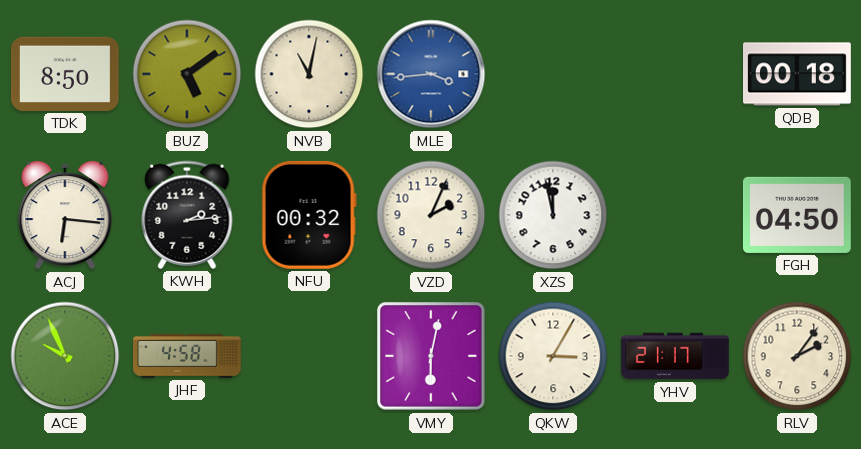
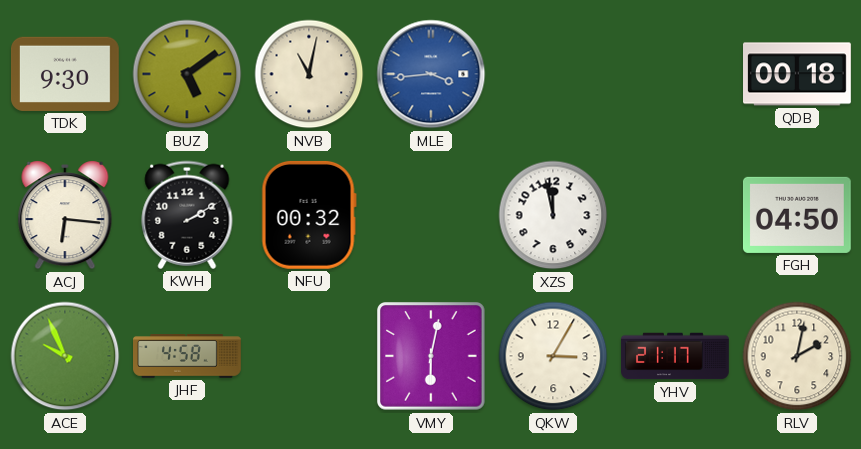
TDK: 8:50 -> 9:30
KWH: 2:14 -> 2:10
VZD: 2:04 -> none
RLV: 2:06 -> 2:02
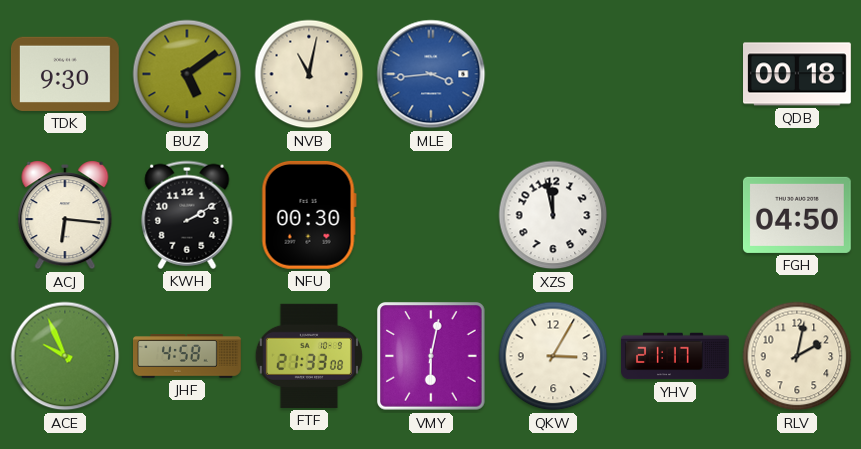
NFU: 00:32 -> 00:30
FTF: none -> 21:33
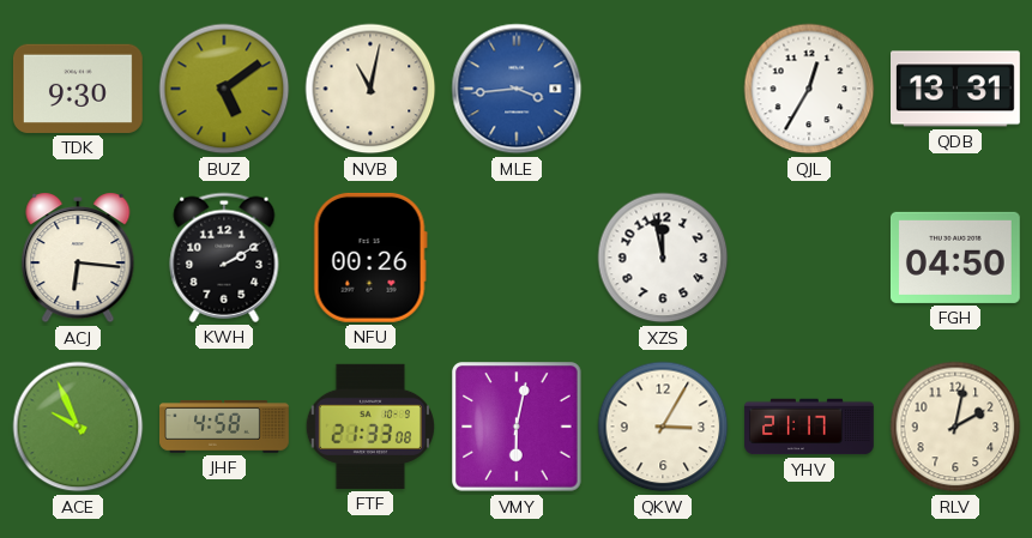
QJL: none -> 12:35
QDB: 00:18 -> 13:31
NFU: 00:30 -> 00:26
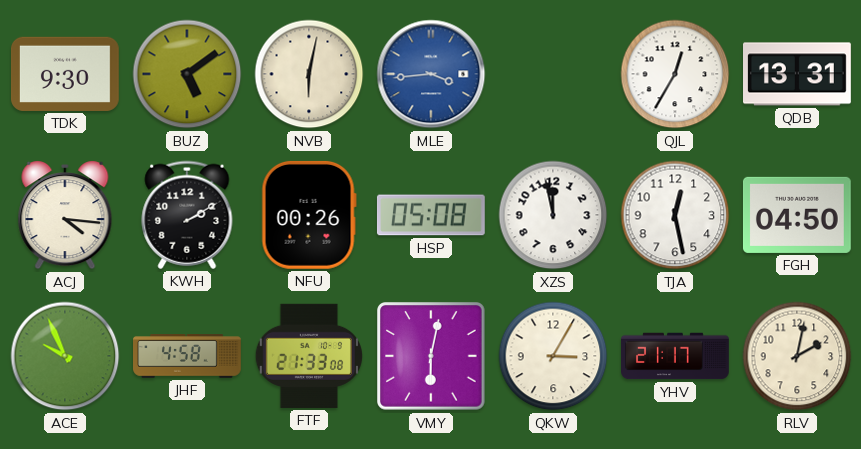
NVB: 11:02 -> 6:02
ACJ: 6:16 -> 4:16
HSP: none -> 05:08
TJA: none -> 12:28
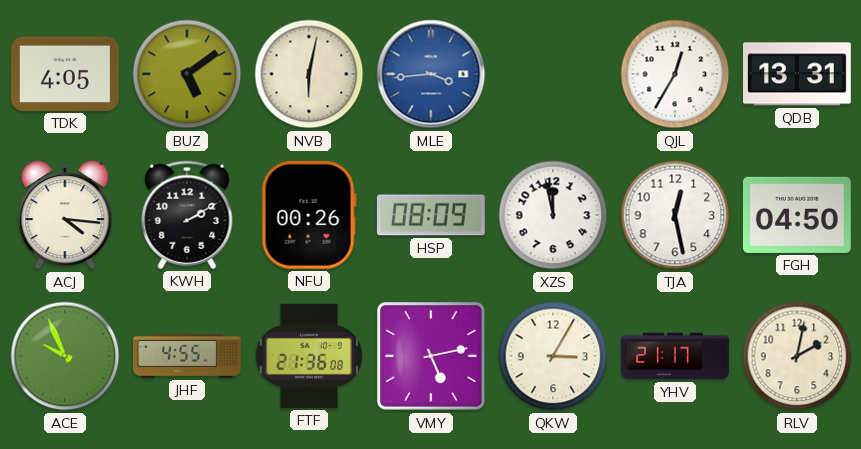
TDK: 9:30 -> 4:05
HSP: 05:08 -> 08:09
JHF: 4:58 -> 4:55
FTF: 21:33 -> 21:36
VMY: 6:02 -> 5:13
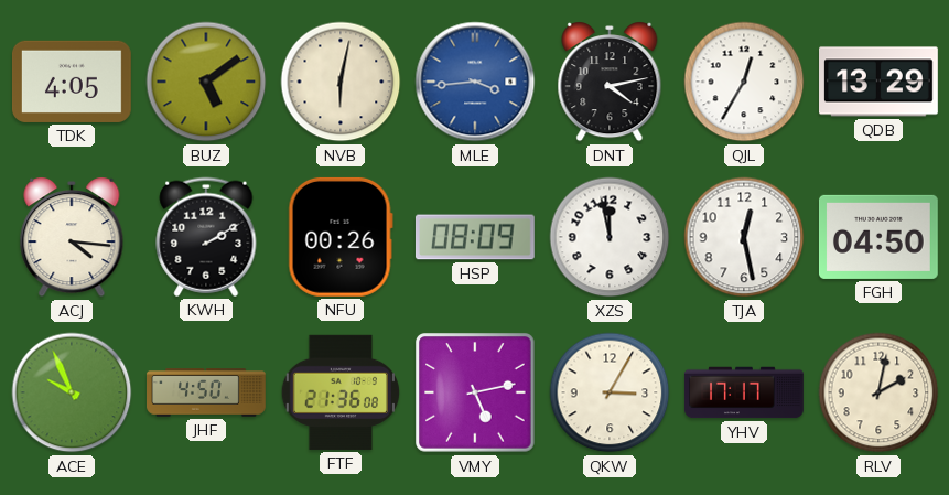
DNT: none -> 4:13
QDB: 13:31 -> 13:29
JHF: 4:55 -> 4:50
YHV: 21:17 -> 17:17
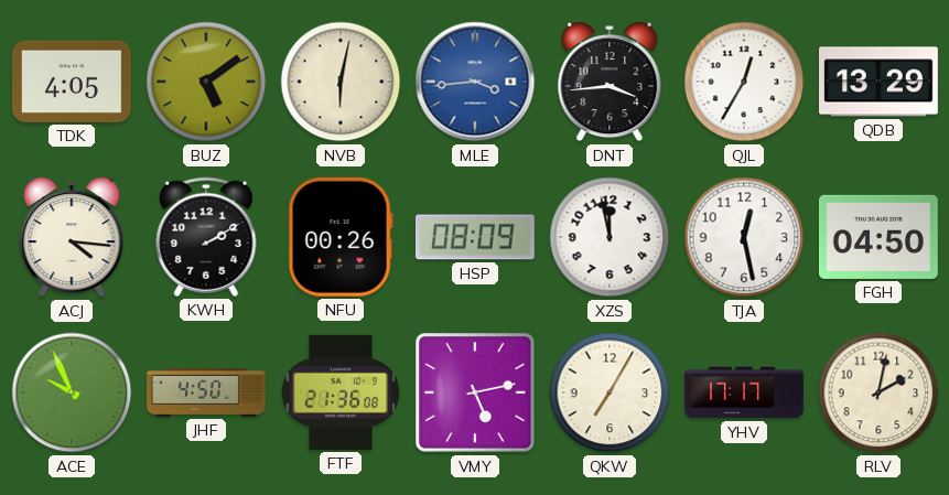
DNT: 4:13 -> 3:44
QKW: 3:05 -> 7:05
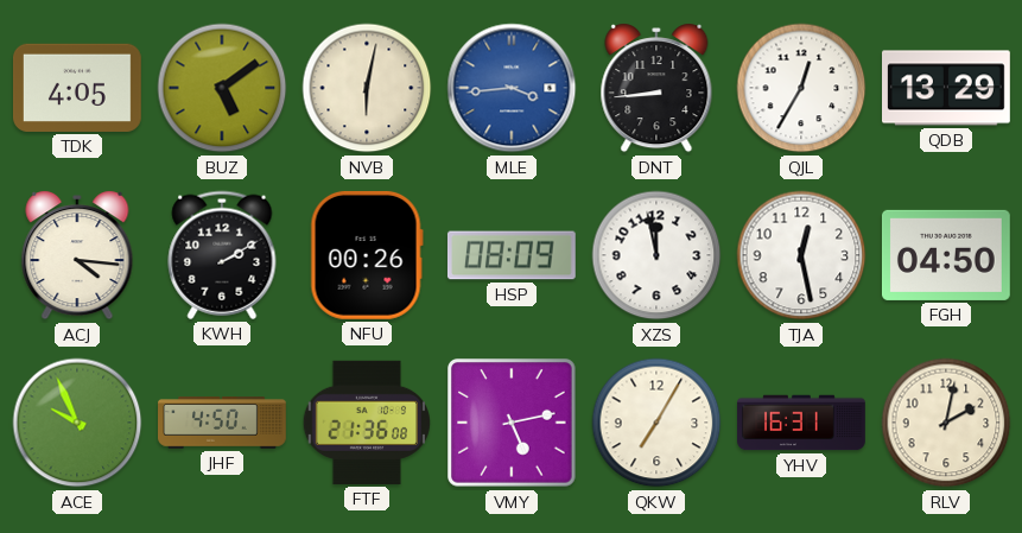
DNT: 3:44 -> 8:44
YHV: 17:17 -> 16:31
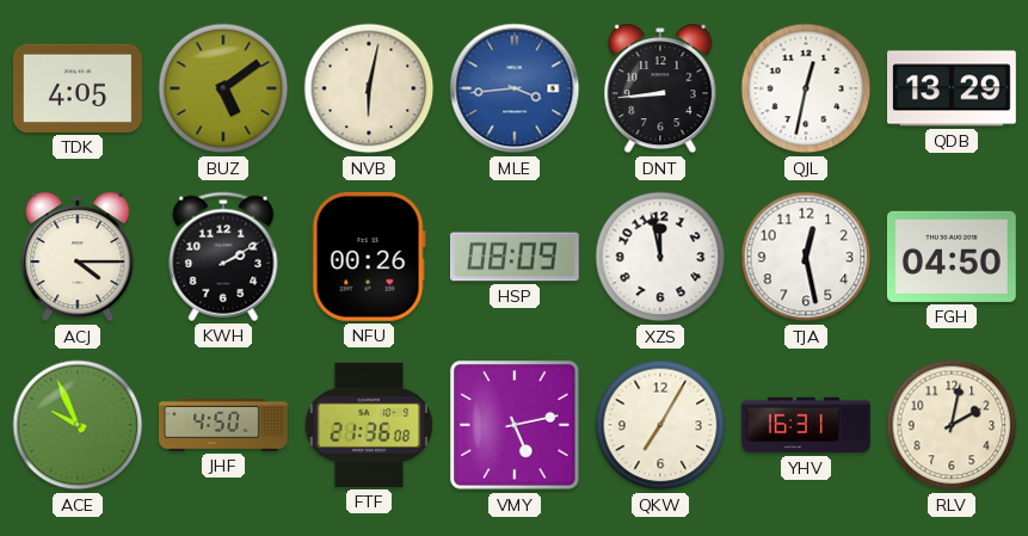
QJL: 12:35 -> 12:32
ACJ: 4:16 -> 4:15
